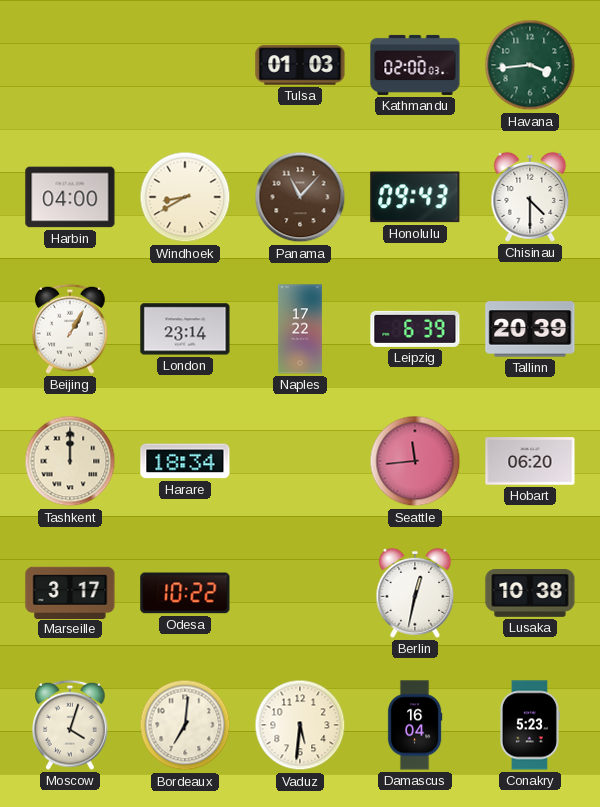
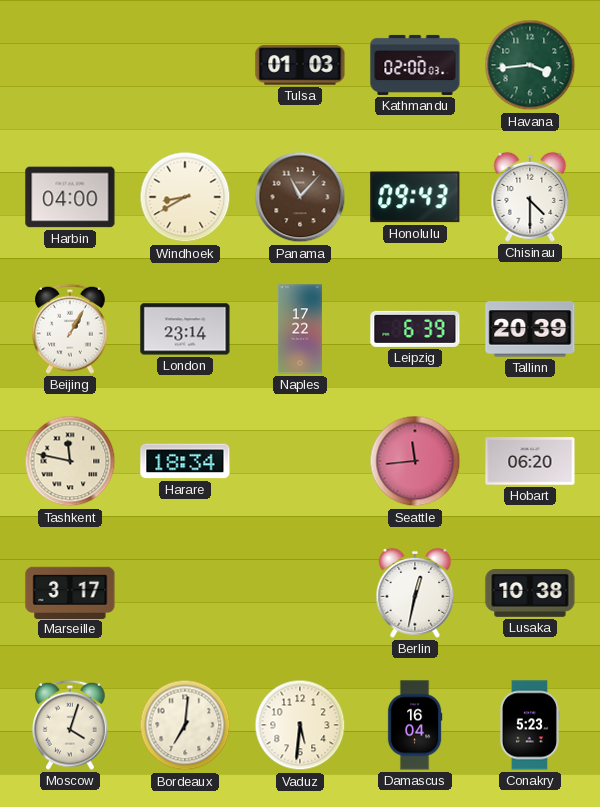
Tashkent: 12:00 -> 11:47
Odesa: 10:22 -> none
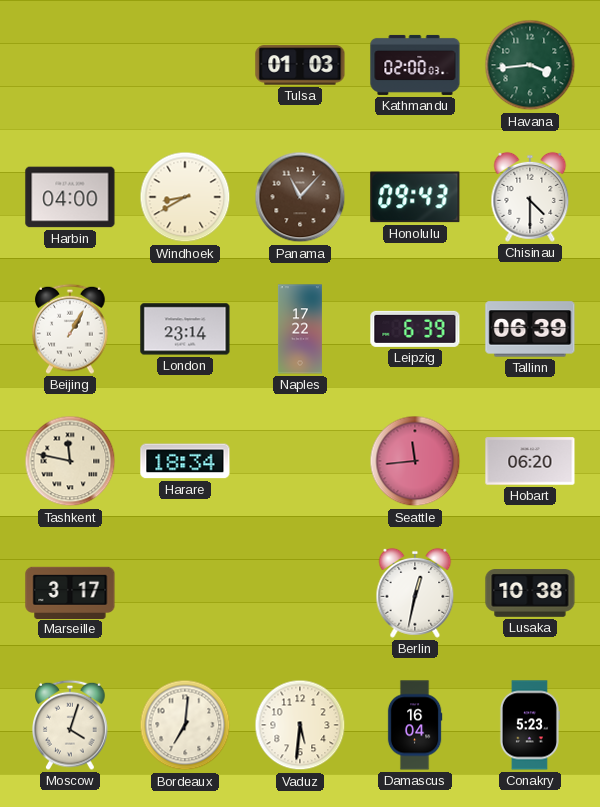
Tallinn: 20:39 -> 06:39
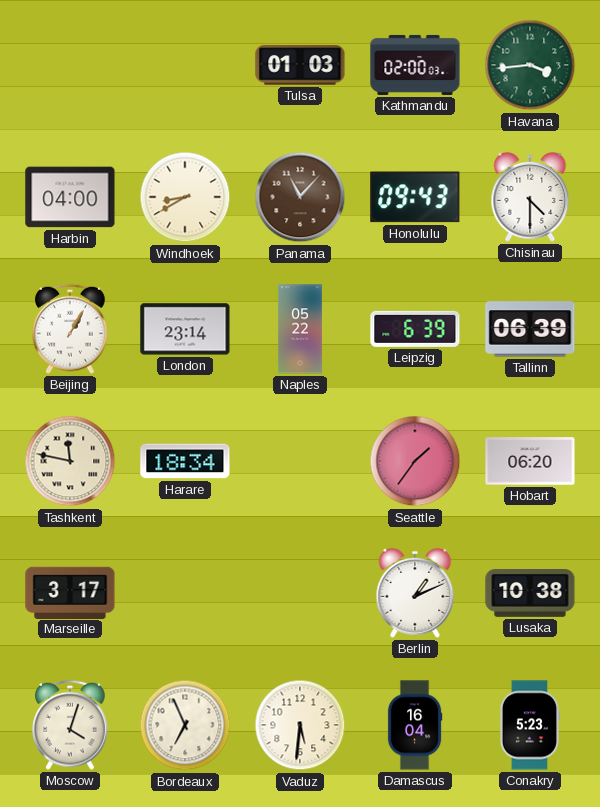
Naples: 17:22 -> 05:22
Seattle: 11:44 -> 1:36
Berlin: 12:32 -> 1:11
Bordeaux: 7:01 -> 6:56
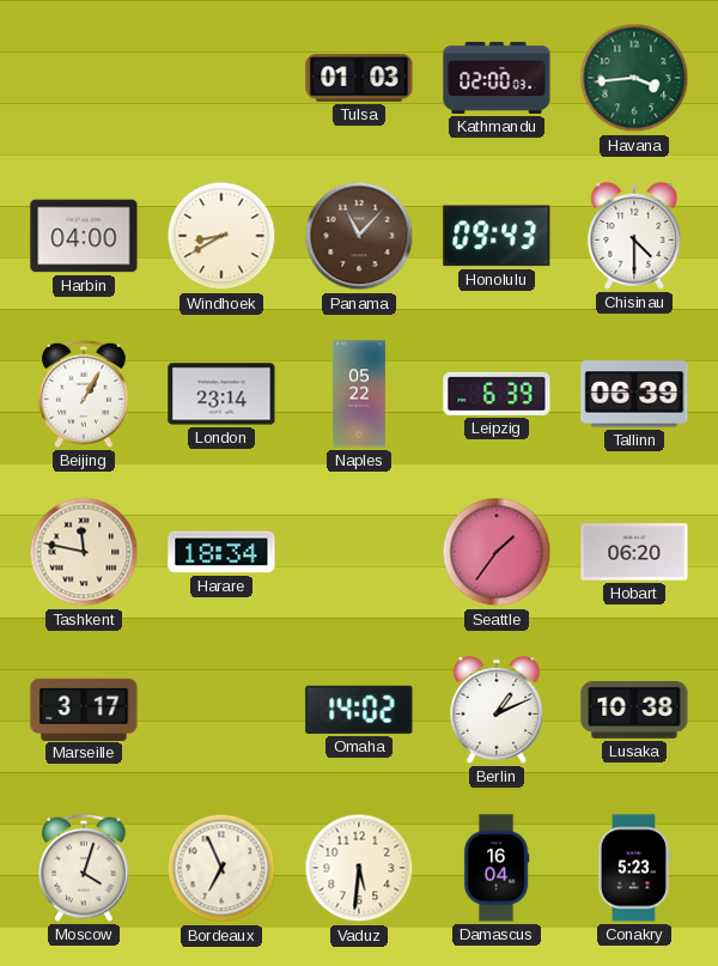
Omaha: none -> 14:02
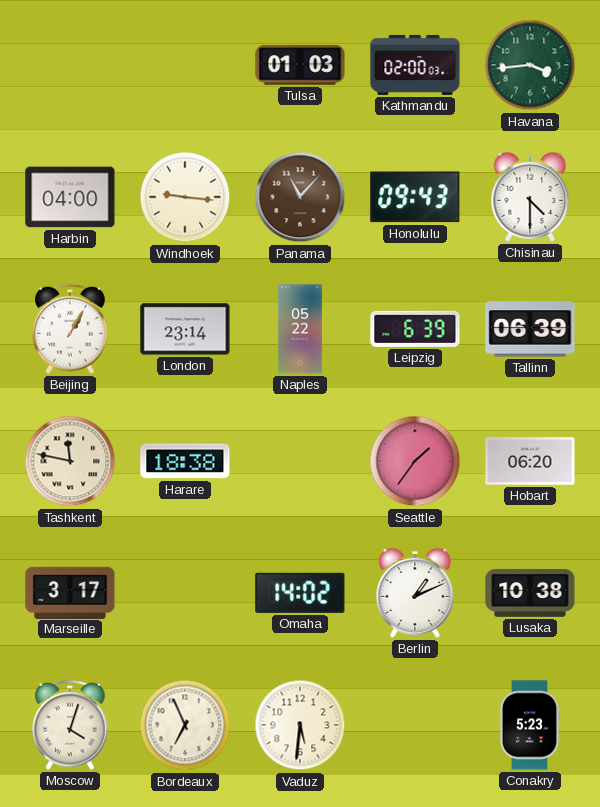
Windhoek: 8:40 -> 9:16
Harare: 18:34 -> 18:38
Damascus: 16:04 -> none
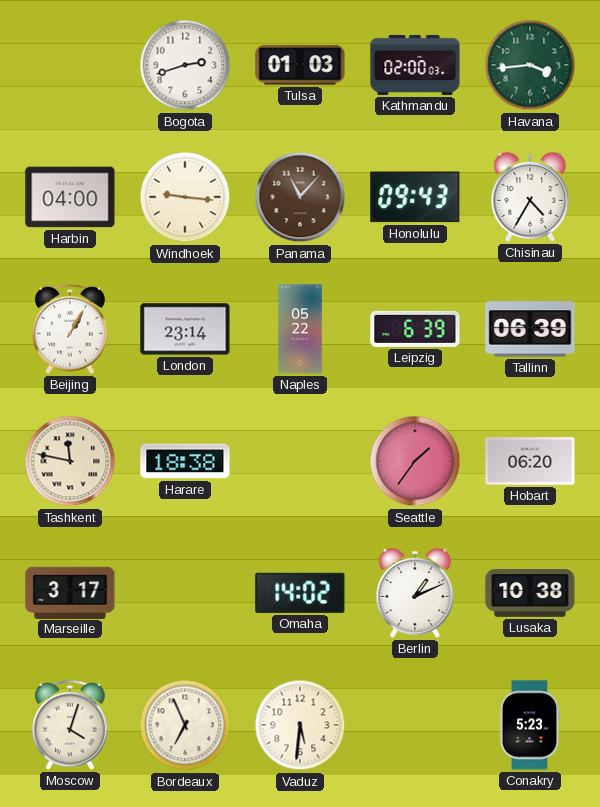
Bogota: none -> 2:42
Chisinau: 4:30 -> 4:35
